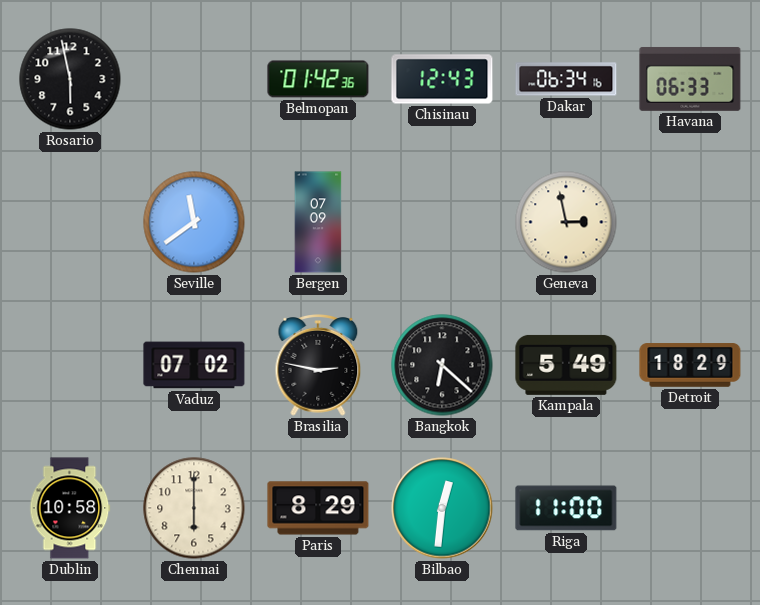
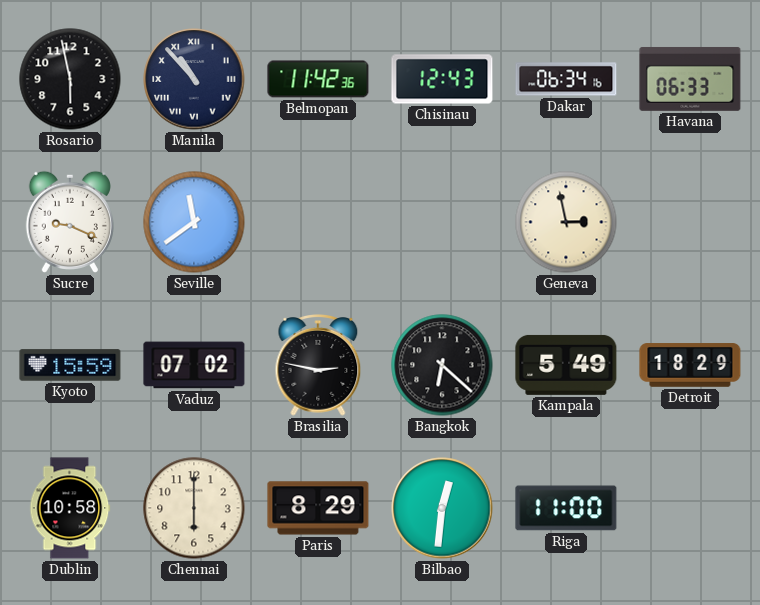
Manila: none -> 10:53
Belmopan: 01:42 -> 11:42
Sucre: none -> 9:19
Bergen: 07:09 -> none
Kyoto: none -> 15:59
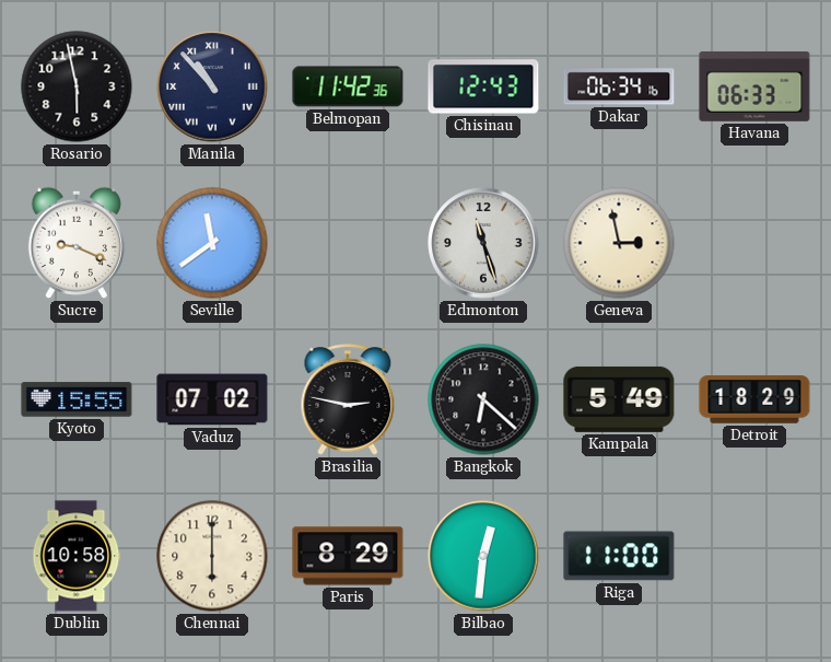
Edmonton: none -> 11:27
Kyoto: 15:59 -> 15:55
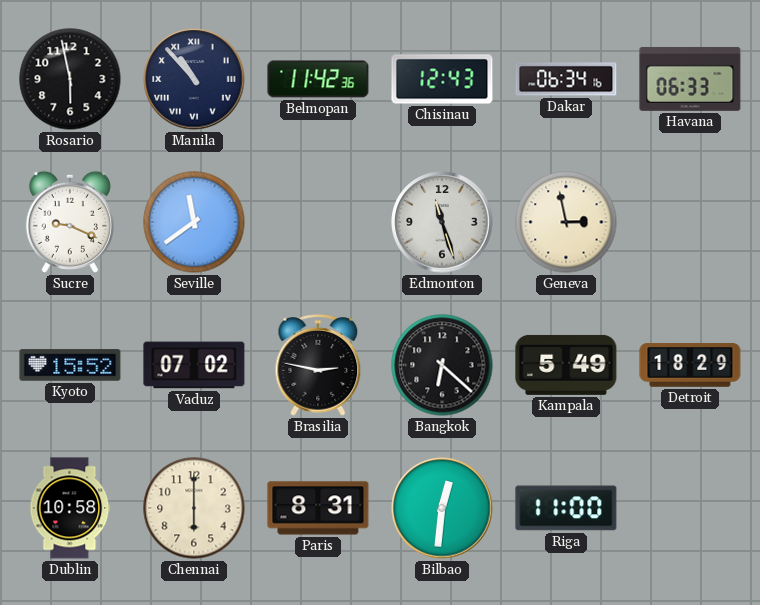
Kyoto: 15:55 -> 15:52
Paris: 8:29 -> 8:31
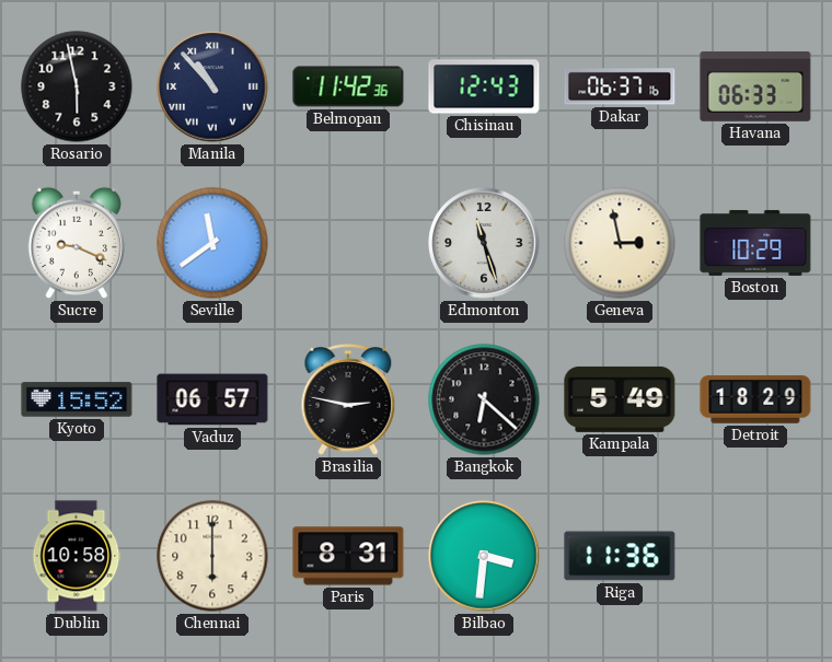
Dakar: 06:34 -> 06:37
Boston: none -> 10:29
Vaduz: 07:02 -> 06:57
Bilbao: 12:31 -> 3:31
Riga: 11:00 -> 11:36
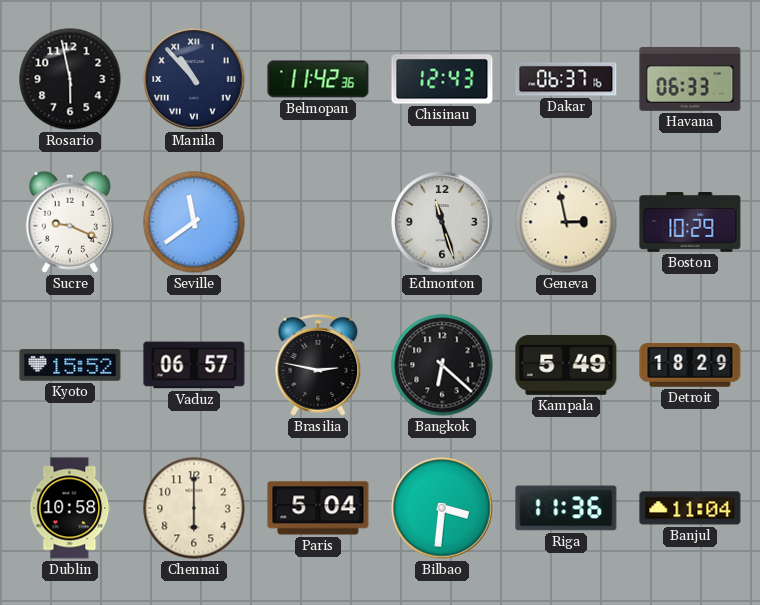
Paris: 8:31 -> 5:04
Banjul: none -> 11:04
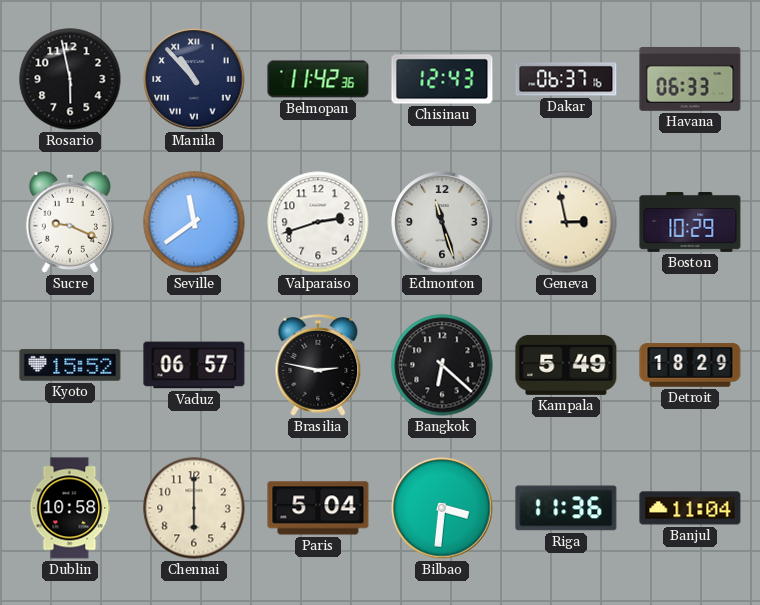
Valparaiso: none -> 2:42
